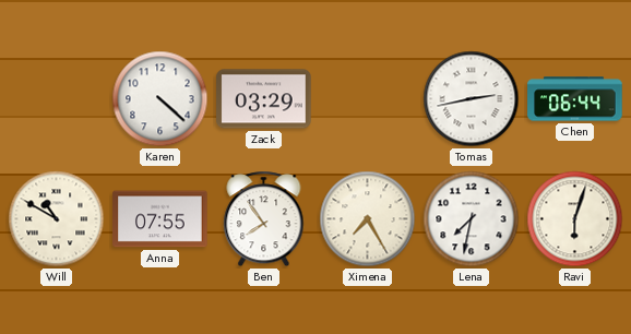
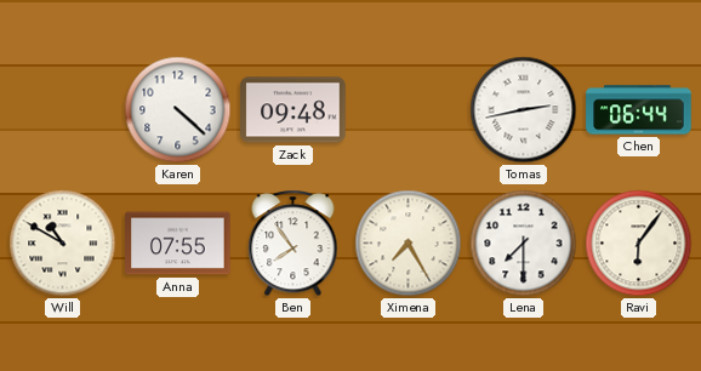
Zack: 03:29 -> 09:48
Lena: 7:32 -> 7:30
Ravi: 6:03 -> 6:06
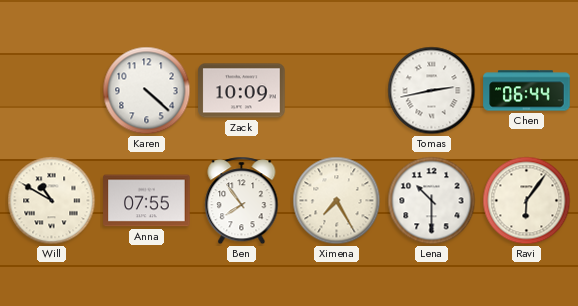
Zack: 09:48 -> 10:09
Lena: 7:30 -> 10:30
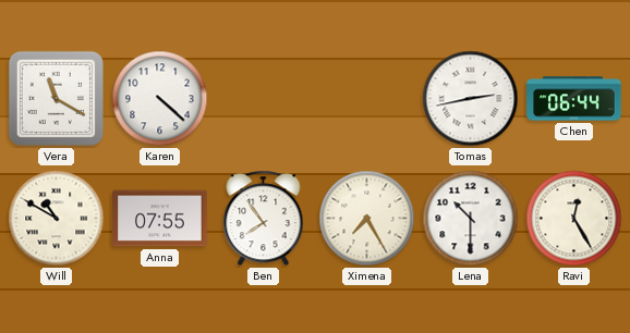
Vera: none -> 11:20
Zack: 10:09 -> none
Ravi: 6:06 -> 12:25
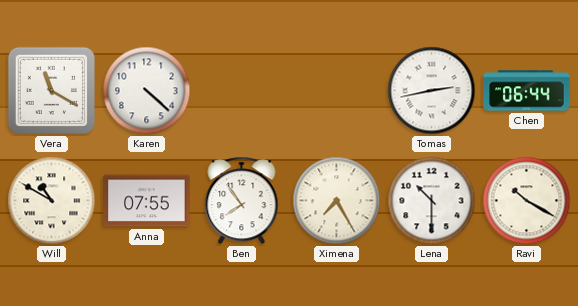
Ravi: 12:25 -> 10:20
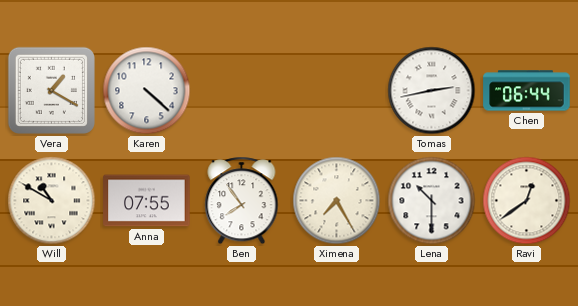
Vera: 11:20 -> 1:20
Ravi: 10:20 -> 12:39
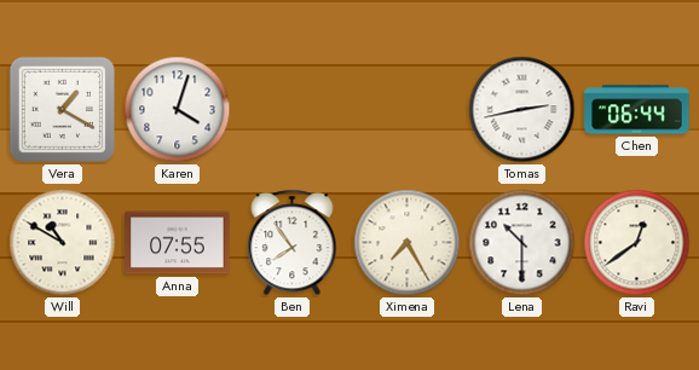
Karen: 4:22 -> 4:03
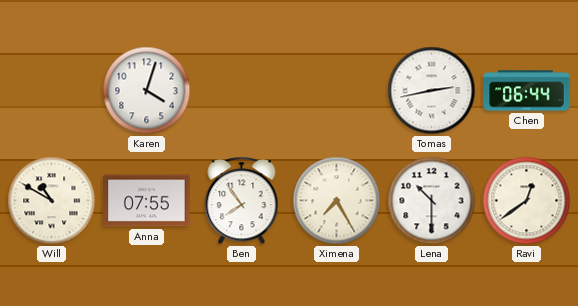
Vera: 1:20 -> none
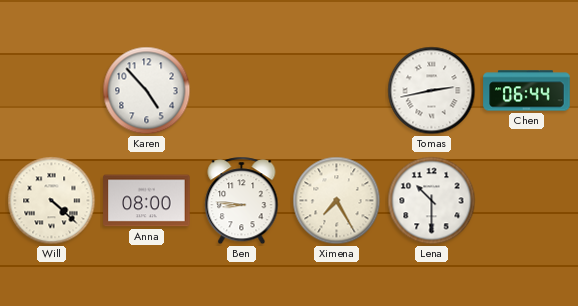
Karen: 4:03 -> 4:53
Will: 10:50 -> 4:22
Anna: 07:55 -> 08:00
Ben: 7:54 -> 8:46
Ravi: 12:39 -> none
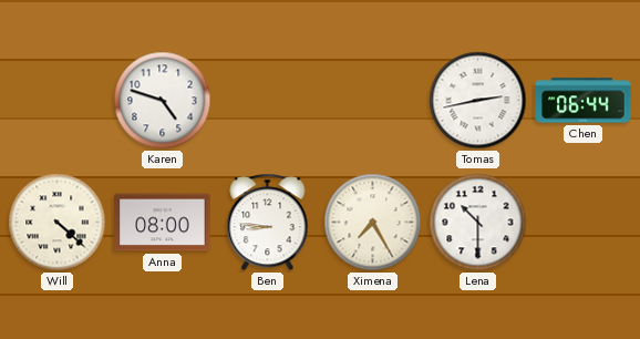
Karen: 4:53 -> 4:48
